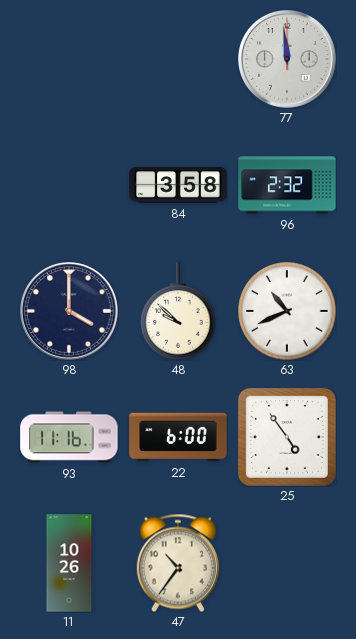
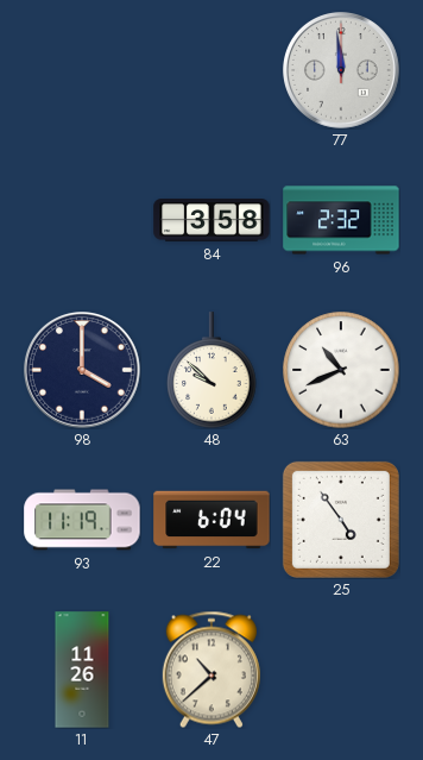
93: 11:16 -> 11:19
22: 6:00 -> 6:04
11: 10:26 -> 11:26
47: 10:36 -> 10:38
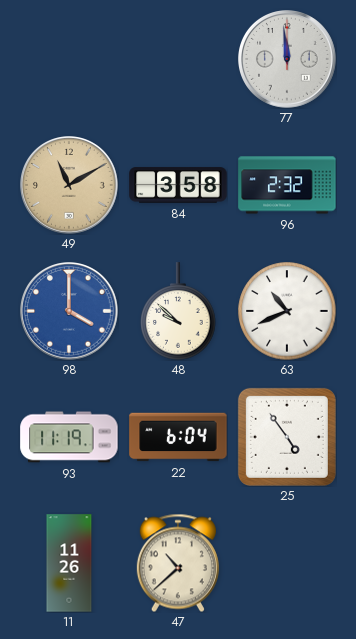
49: none -> 11:10
98 dial: navy -> blue
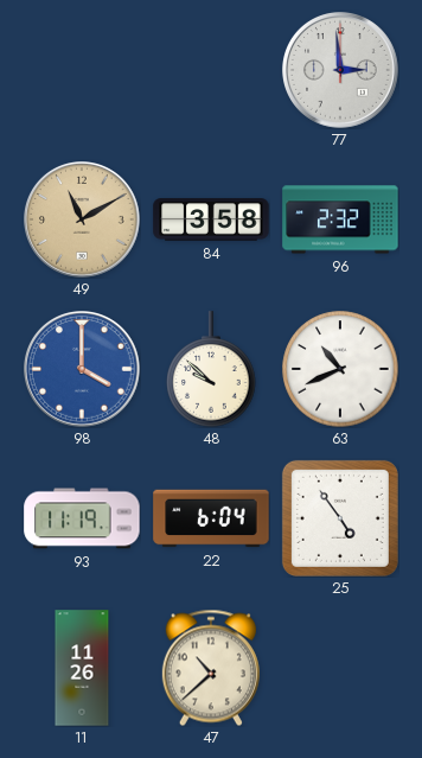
77: 11:59 -> 2:59
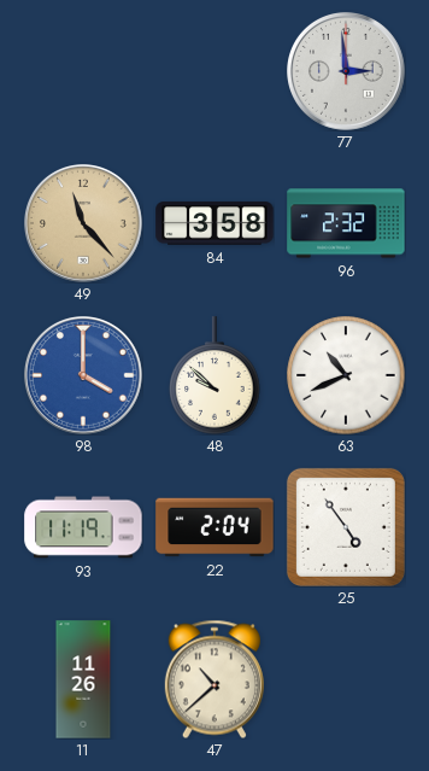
49: 11:10 -> 11:23
22: 6:04 -> 2:04
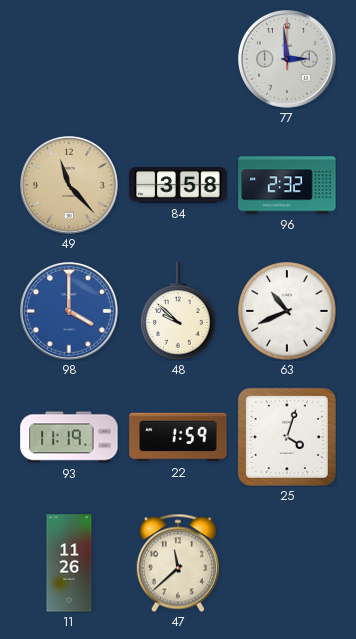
22: 2:04 -> 1:59
25: 4:54 -> 4:03
47: 10:38 -> 11:38
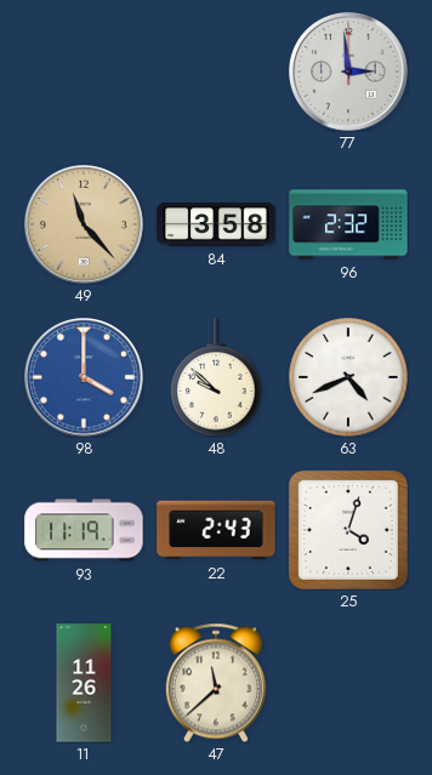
63: 10:41 -> 4:41
22: 1:59 -> 2:43
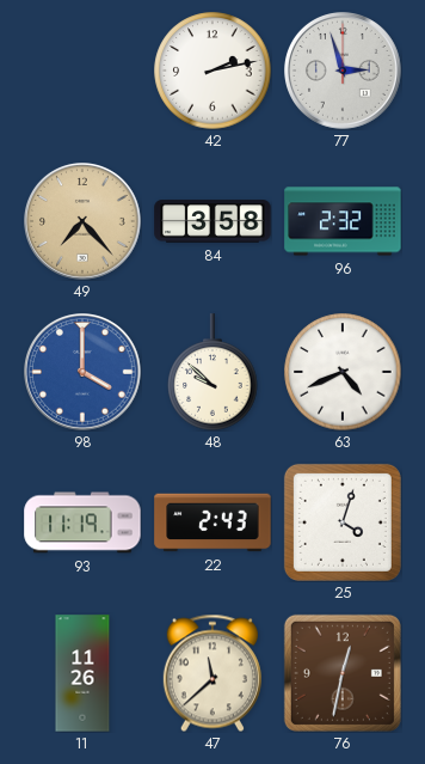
42: none -> 2:13
77: 2:59 -> 2:57
49: 11:23 -> 7:23
76: none -> 12:32
